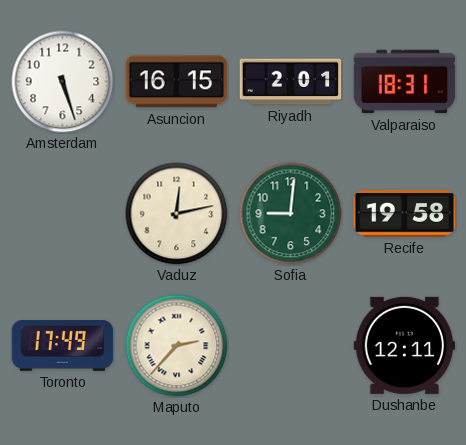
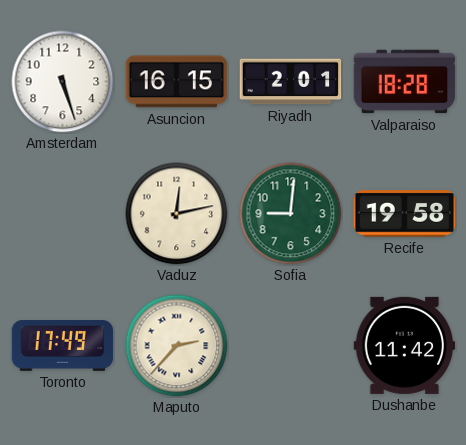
Valparaiso: 18:31 -> 18:28
Dushanbe: 12:11 -> 11:42
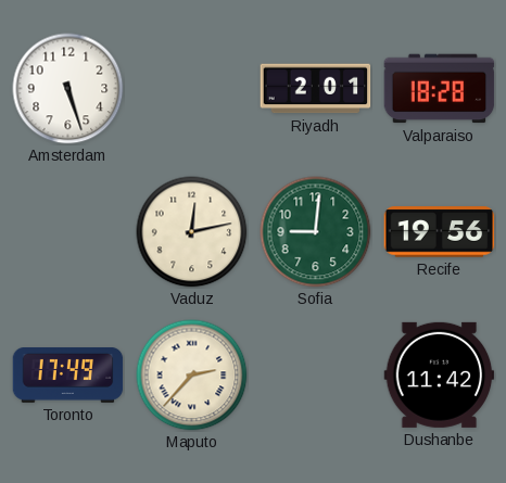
Asuncion: 16:15 -> none
Recife: 19:58 -> 19:56
